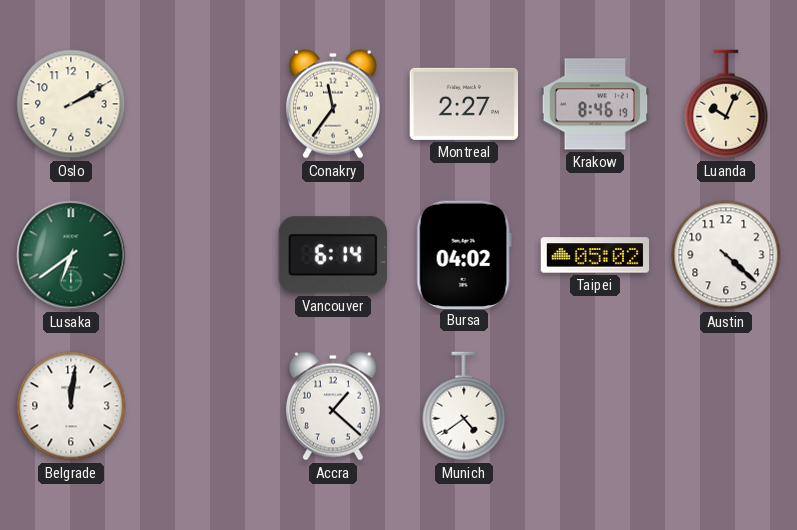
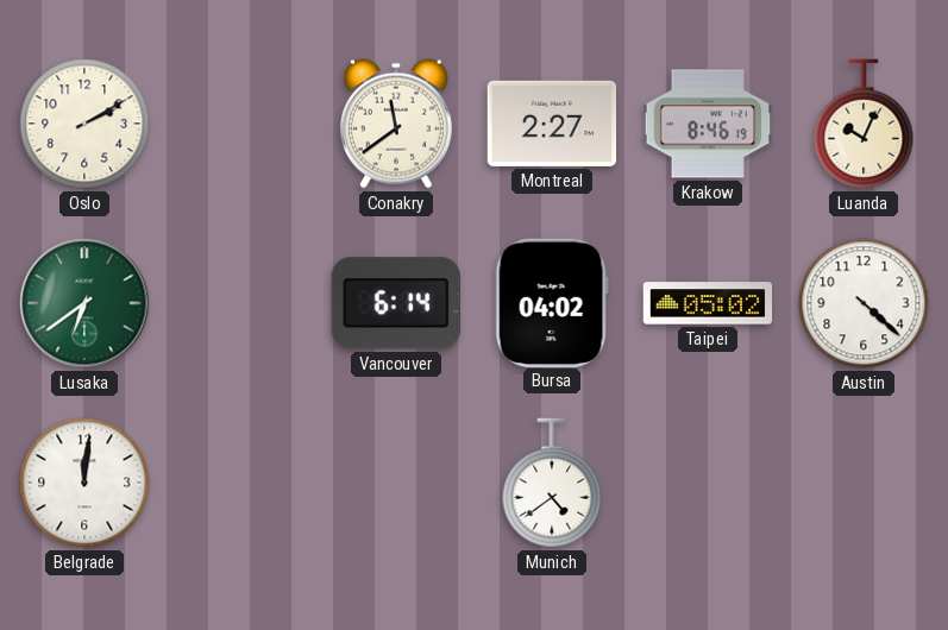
Conakry: 11:36 -> 11:39
Accra: 1:22 -> none
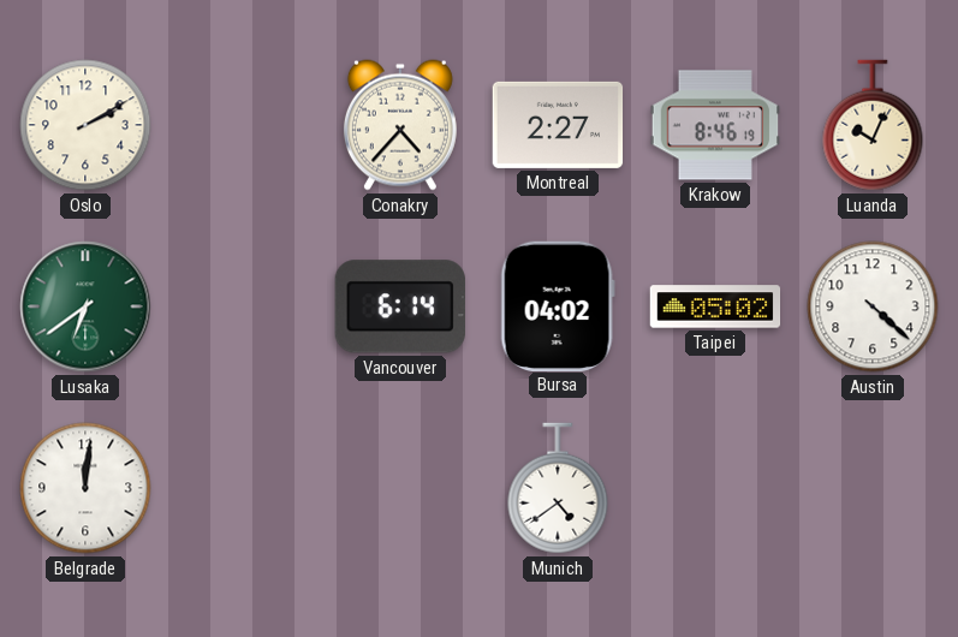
Conakry: 11:39 -> 4:37
